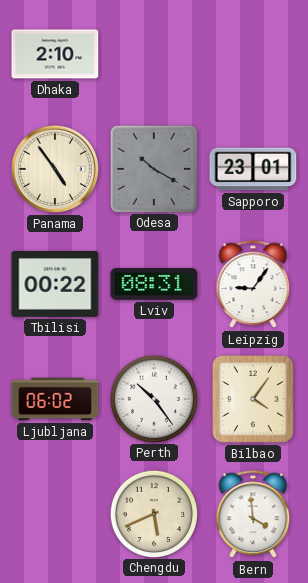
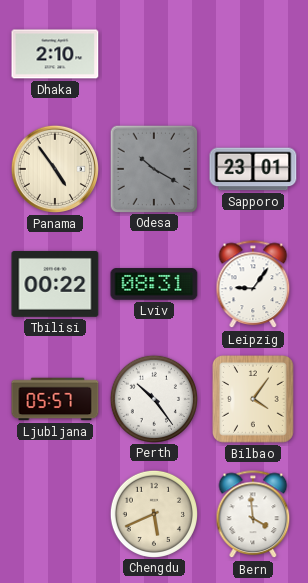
Ljubljana: 06:02 -> 05:57
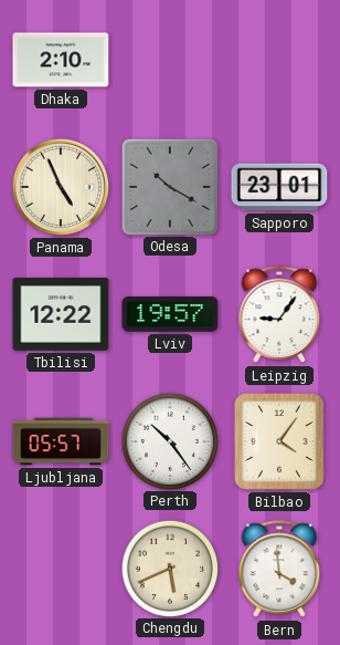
Panama: 4:54 -> 4:56
Tbilisi: 00:22 -> 12:22
Lviv: 08:31 -> 19:57
